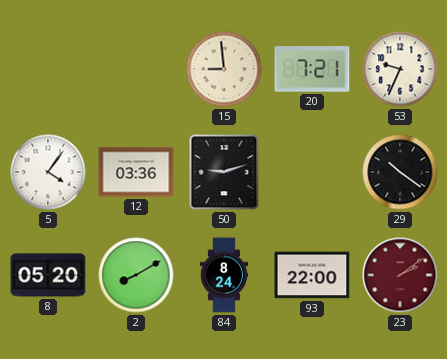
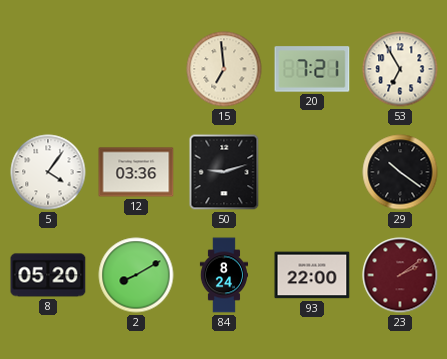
15: 8:59 -> 6:59
53: 9:34 -> 6:55
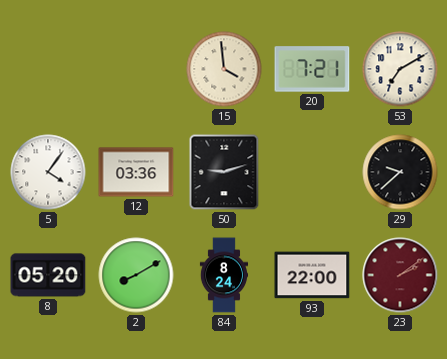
15: 6:59 -> 3:59
53: 6:55 -> 7:10
29: 10:21 -> 9:38
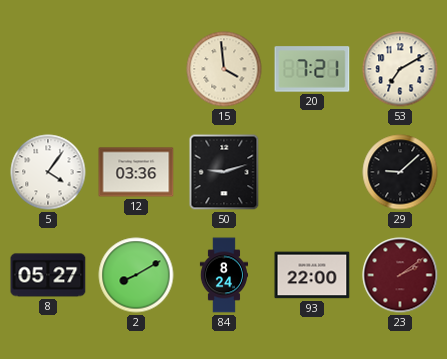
29: 9:38 -> 9:08
8: 05:20 -> 05:27
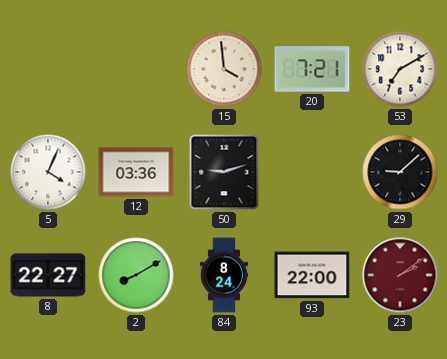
5: 4:06 -> 4:04
8: 05:27 -> 22:27
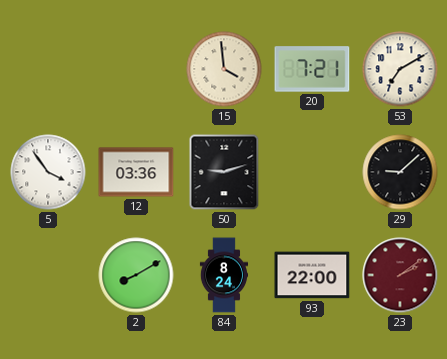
5: 4:04 -> 3:54
8: 22:27 -> none
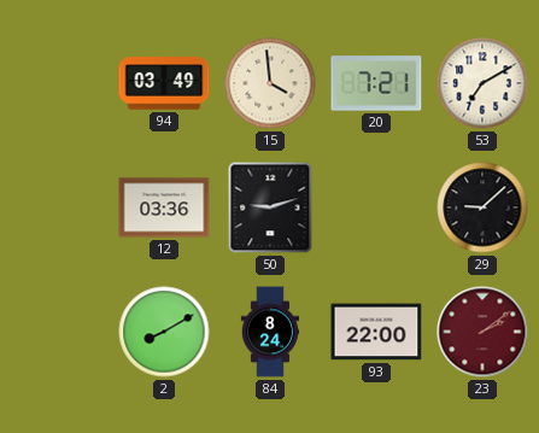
94: none -> 03:49
5: 3:54 -> none
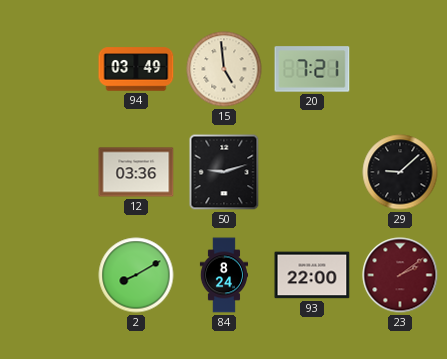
15: 3:59 -> 4:59
53: 7:10 -> none
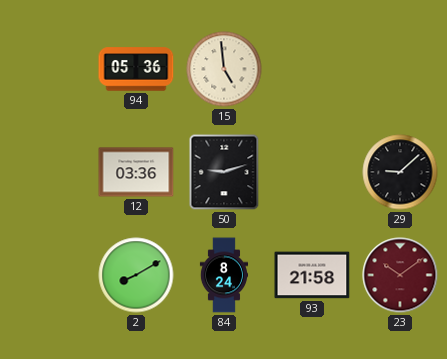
94: 03:49 -> 05:36
20: 7:21 -> none
93: 22:00 -> 21:58
23: 2:09 -> 10:09
